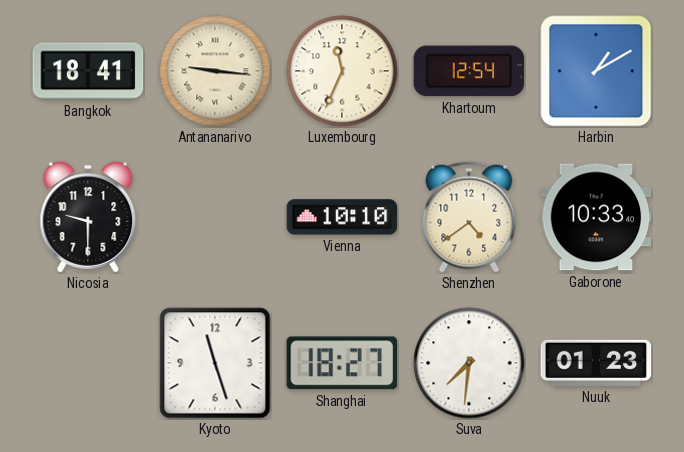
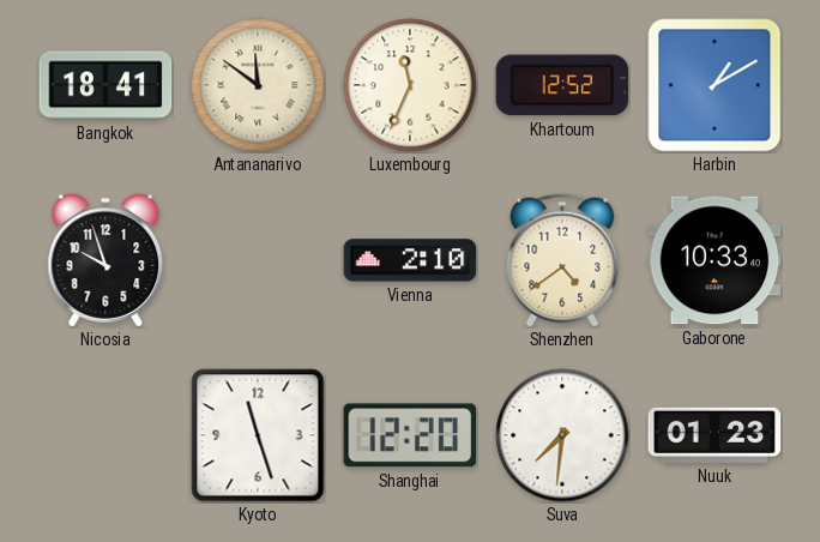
Antananarivo: 9:16 -> 11:51
Khartoum: 12:54 -> 12:52
Nicosia: 9:30 -> 9:57
Vienna: 10:10 -> 2:10
Shanghai: 18:27 -> 12:20
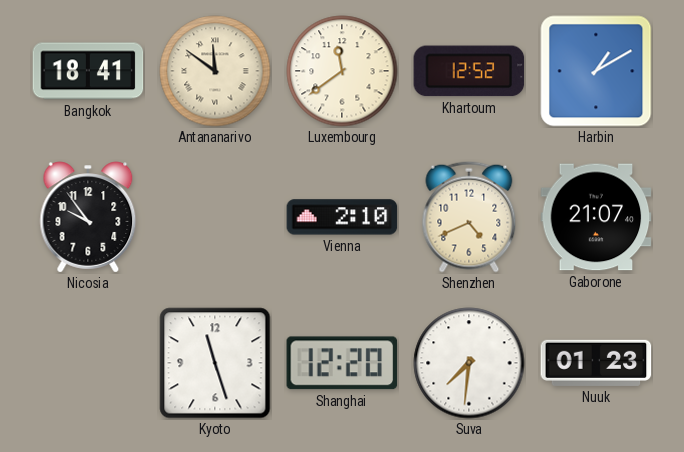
Luxembourg: 11:34 -> 11:39
Nicosia: 9:57 -> 9:54
Shenzhen: 4:39 -> 4:41
Gaborone: 10:33 -> 21:07
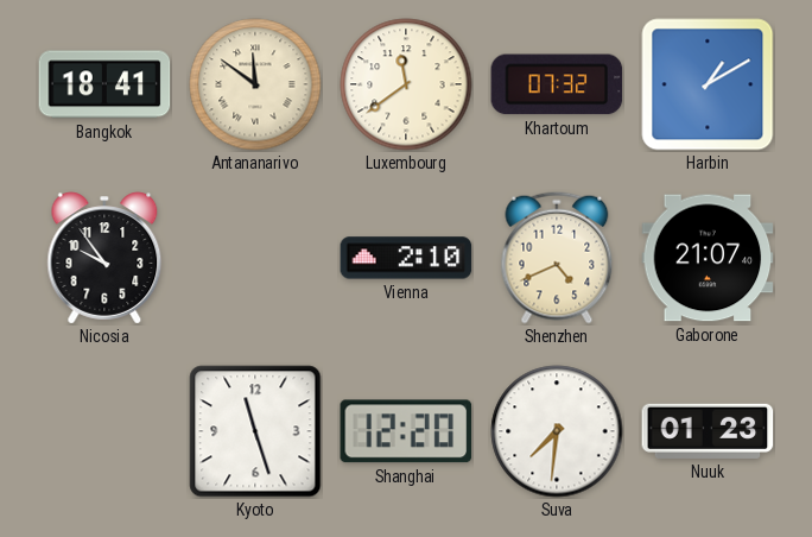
Khartoum: 12:52 -> 07:32
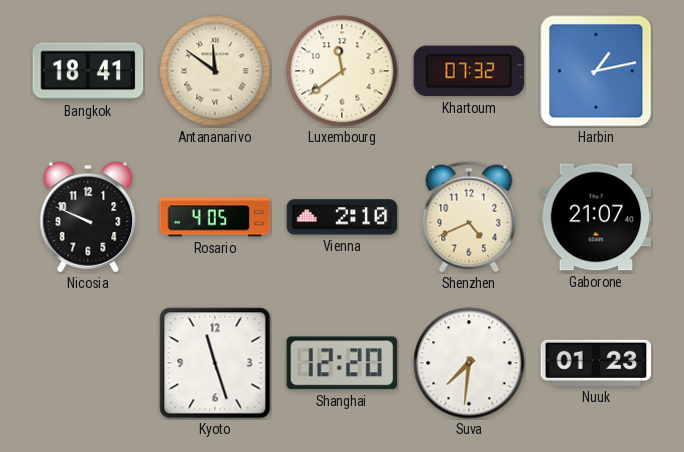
Harbin: 1:10 -> 1:13
Nicosia: 9:54 -> 9:49
Rosario: none -> 4:05
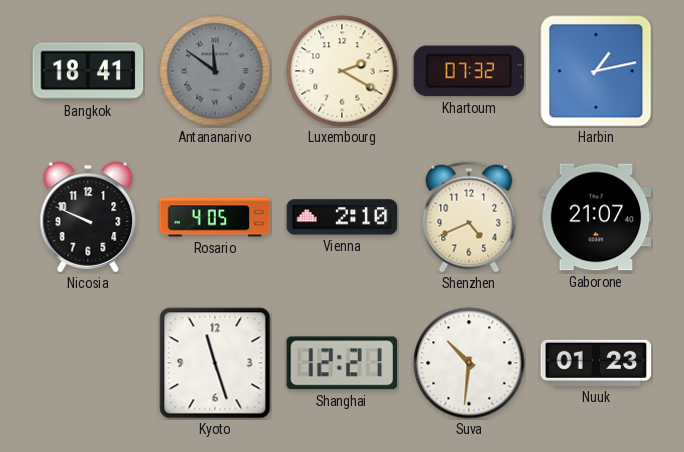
Antananarivo dial: cream -> grey
Luxembourg: 11:39 -> 2:20
Shanghai: 12:20 -> 12:21
Suva: 7:31 -> 10:31
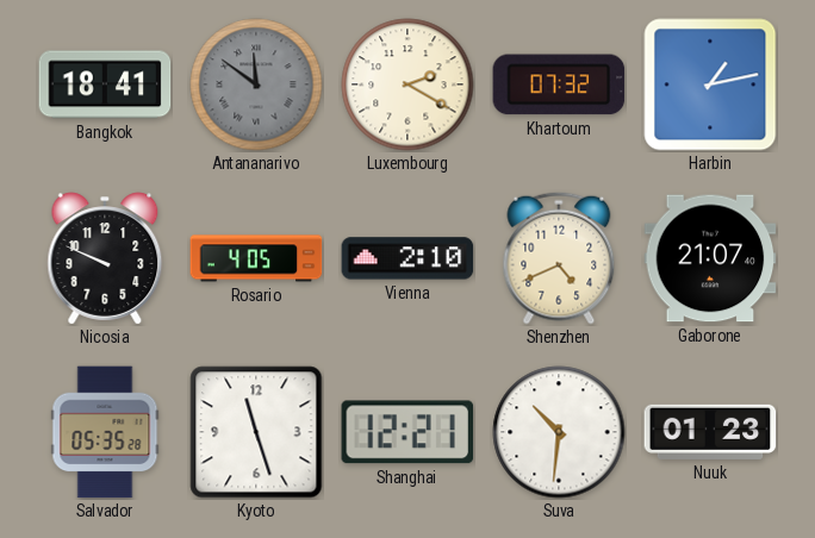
Salvador: none -> 05:35
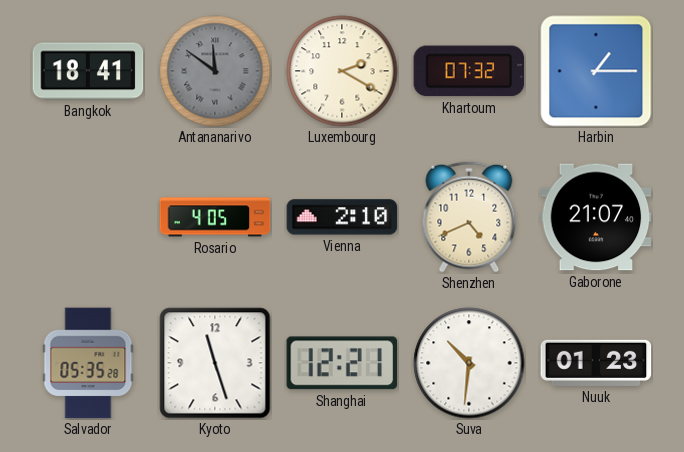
Harbin: 1:13 -> 1:15
Nicosia: 9:49 -> none
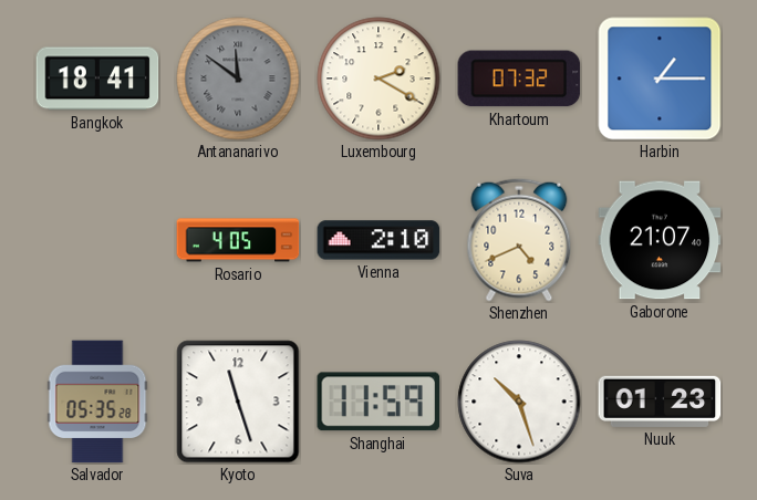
Shanghai: 12:21 -> 11:59
Suva: 10:31 -> 10:27
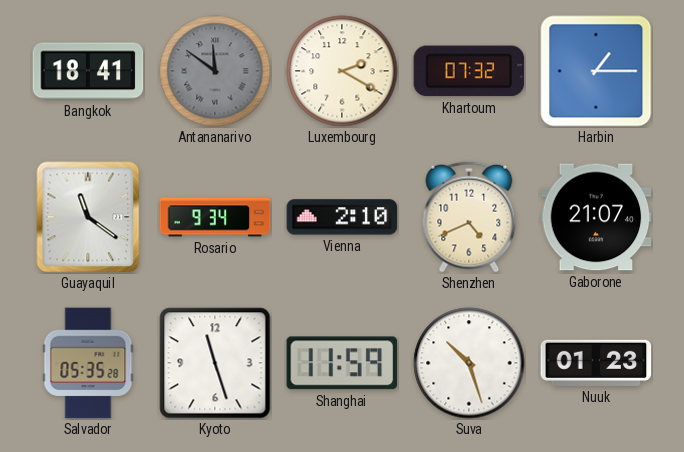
Guayaquil: none -> 11:21
Rosario: 4:05 -> 9:34
